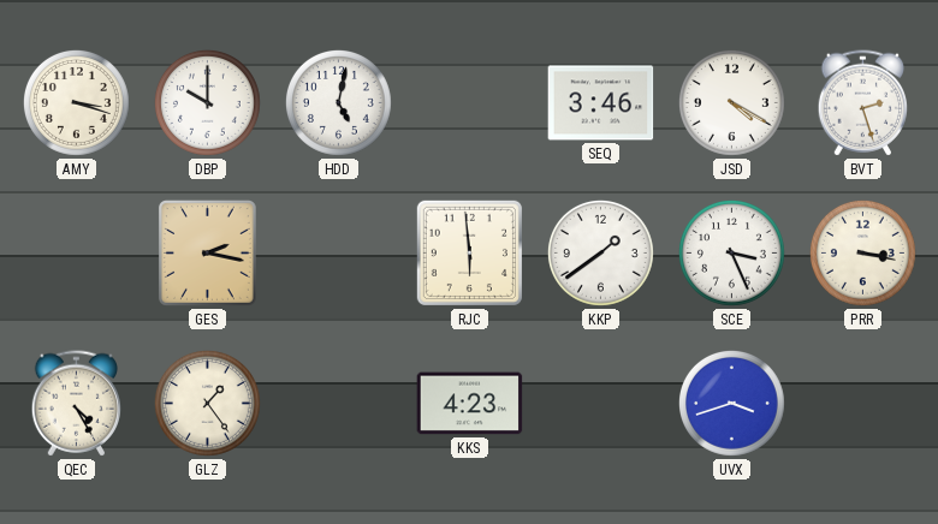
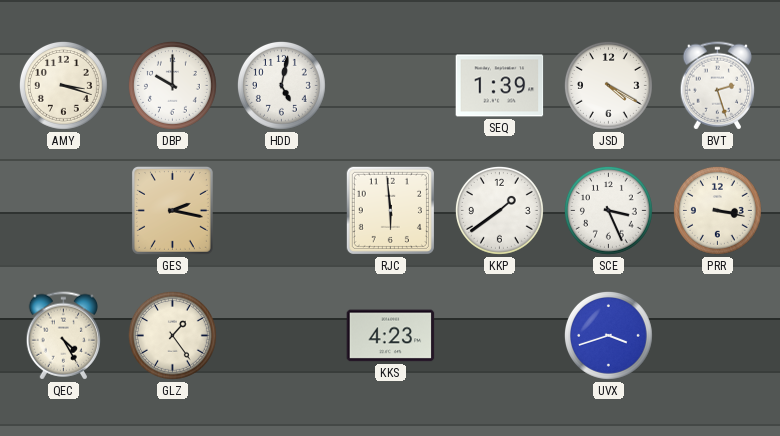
SEQ: 3:46 -> 1:39
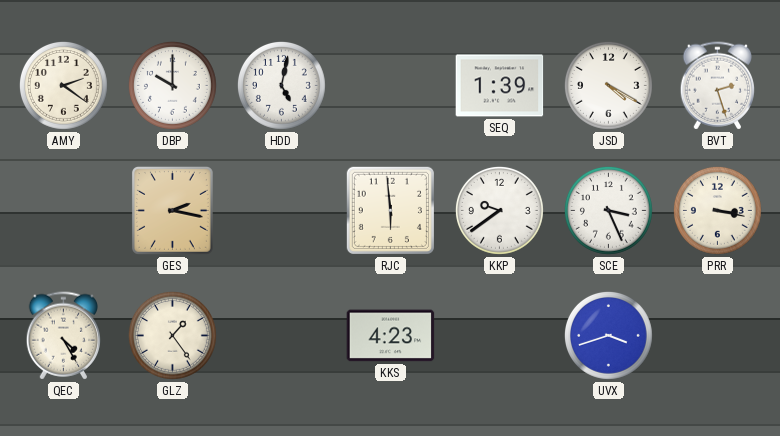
AMY: 3:18 -> 2:21
KKP: 1:39 -> 9:39
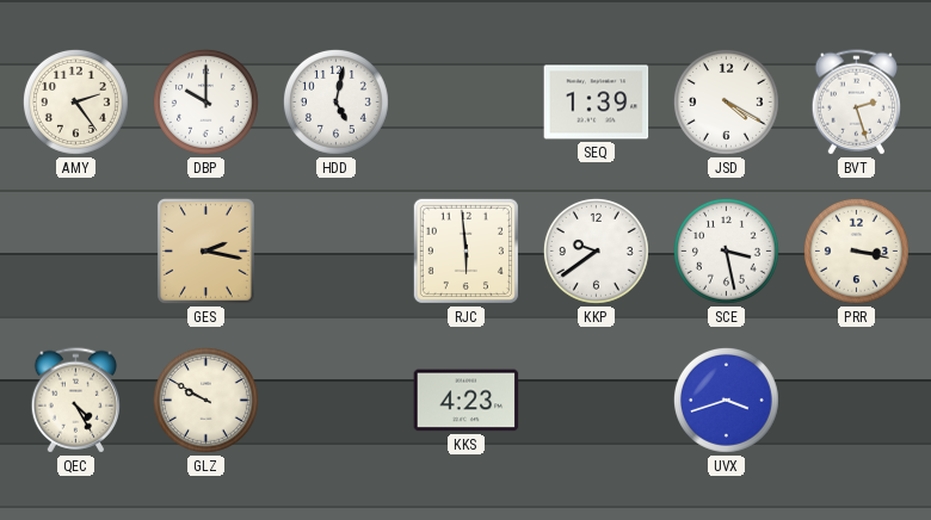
AMY: 2:21 -> 2:24
SCE: 3:26 -> 3:28
GLZ: 1:24 -> 9:50
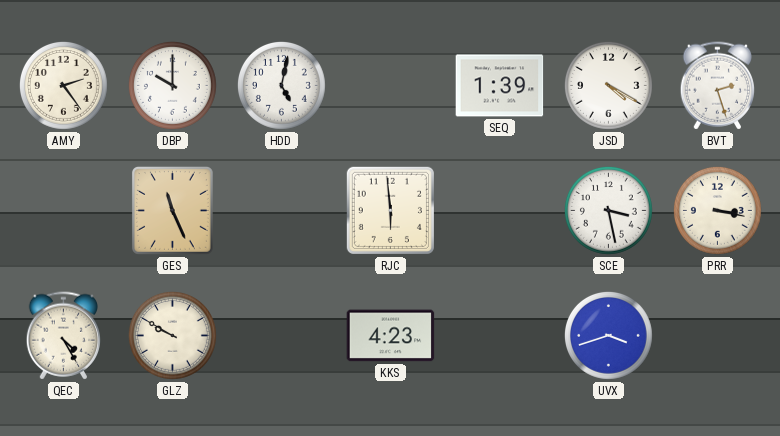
GES: 2:17 -> 11:26
KKP: 9:39 -> none
